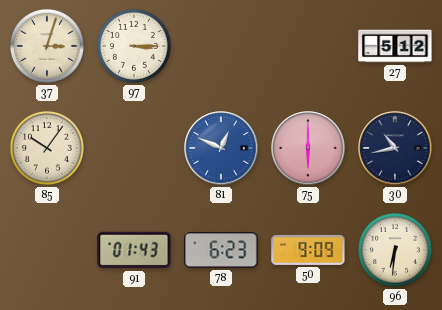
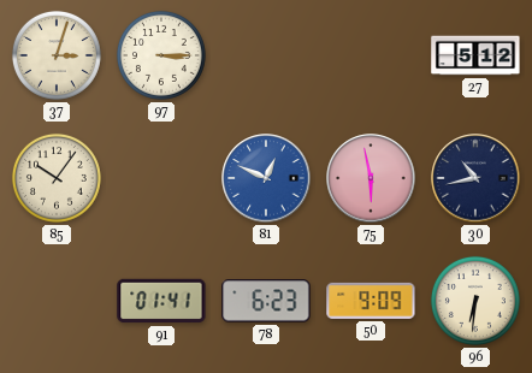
75: 6:00 -> 5:58
91: 01:43 -> 01:41
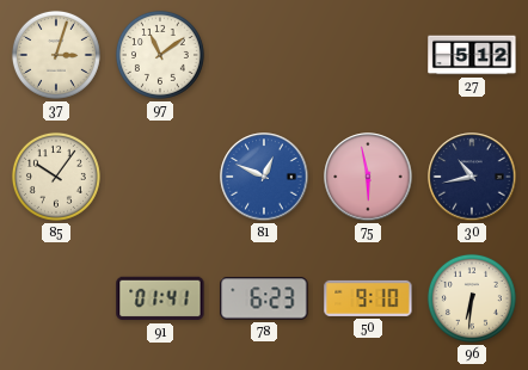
97: 3:15 -> 11:09
50: 9:09 -> 9:10
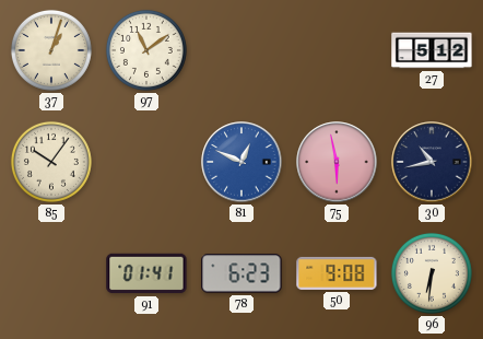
37: 3:03 -> 1:03
50: 9:10 -> 9:08
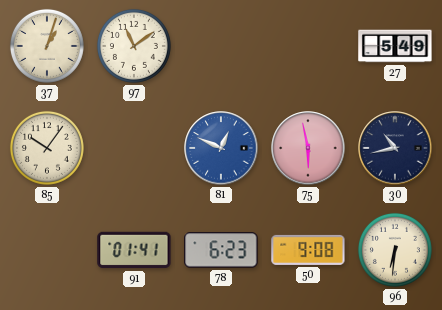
27: 5:12 -> 5:49
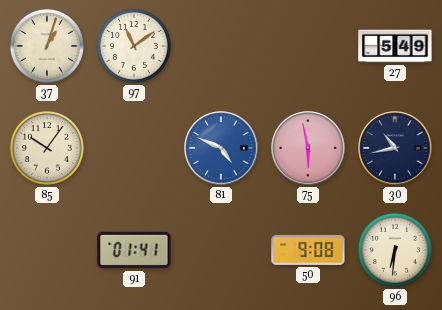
81: 12:49 -> 4:49
78: 6:23 -> none
